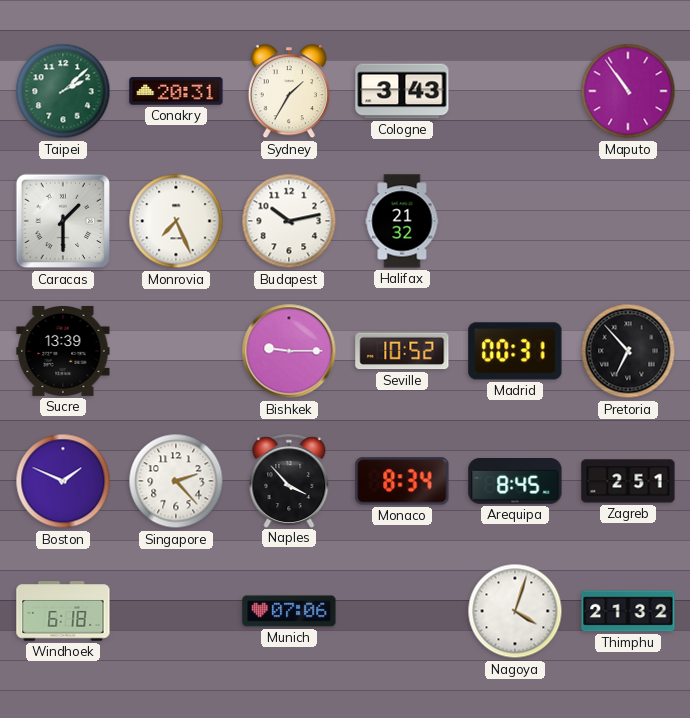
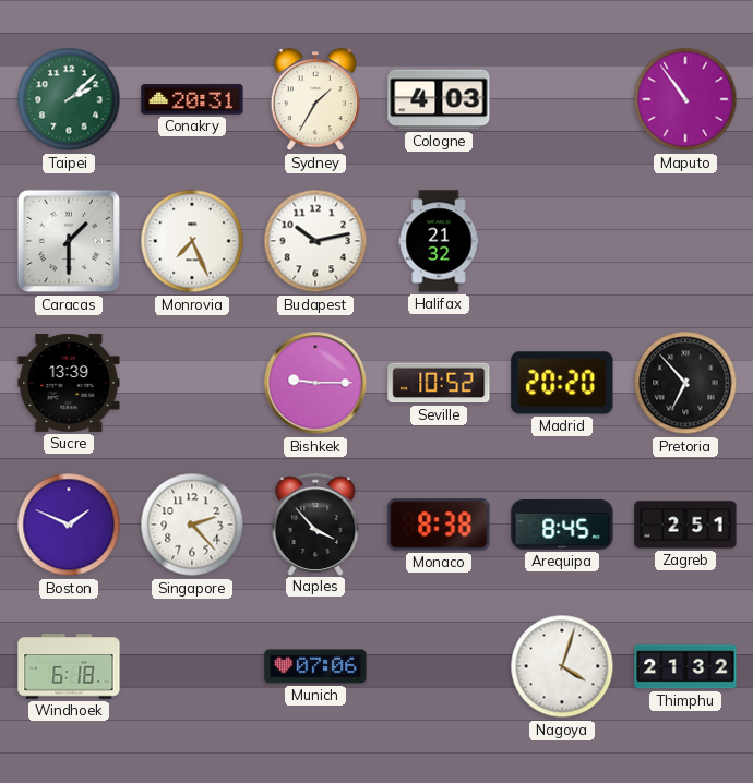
Cologne: 3:43 -> 4:03
Madrid: 00:31 -> 20:20
Monaco: 8:34 -> 8:38
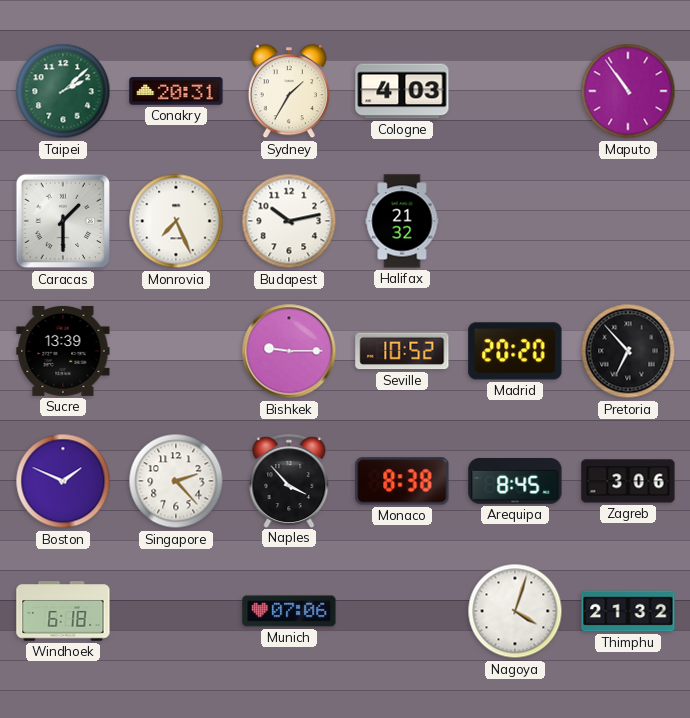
Zagreb: 2:51 -> 3:06
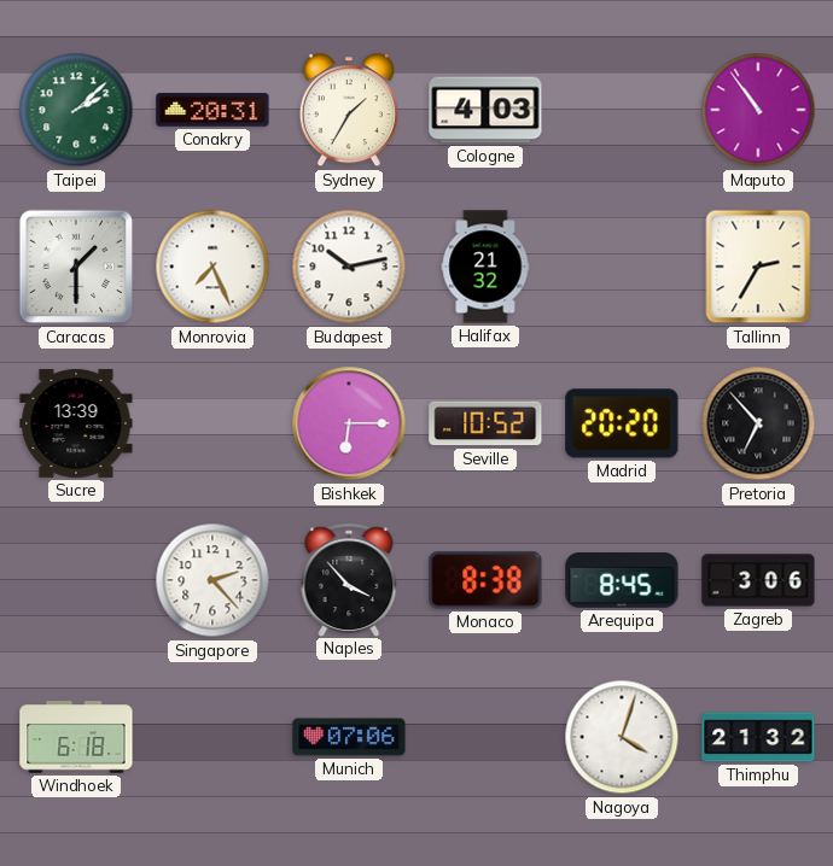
Tallinn: none -> 2:35
Bishkek: 9:15 -> 6:15
Boston: 1:49 -> none
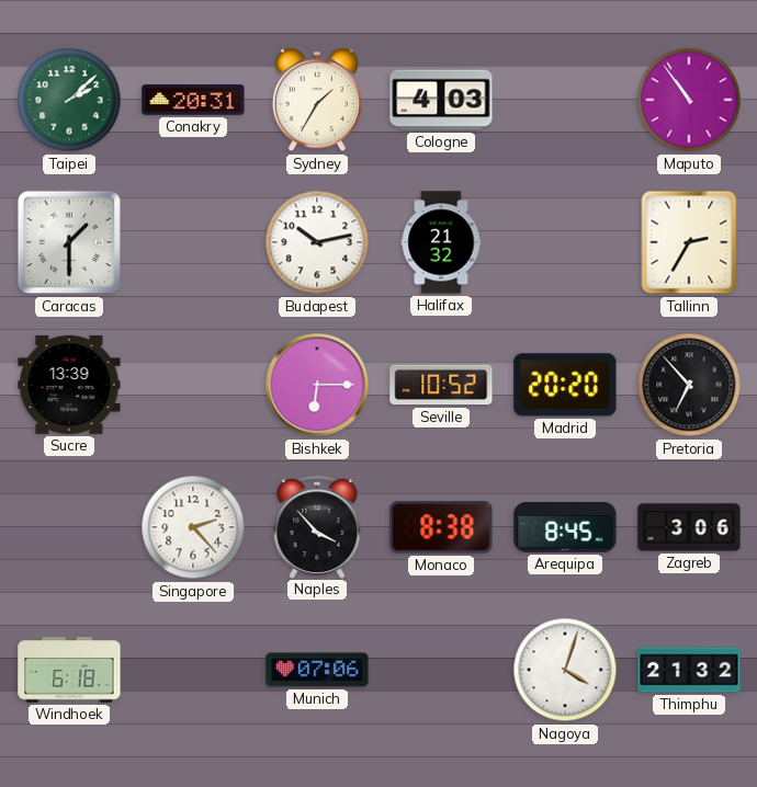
Monrovia: 7:26 -> none
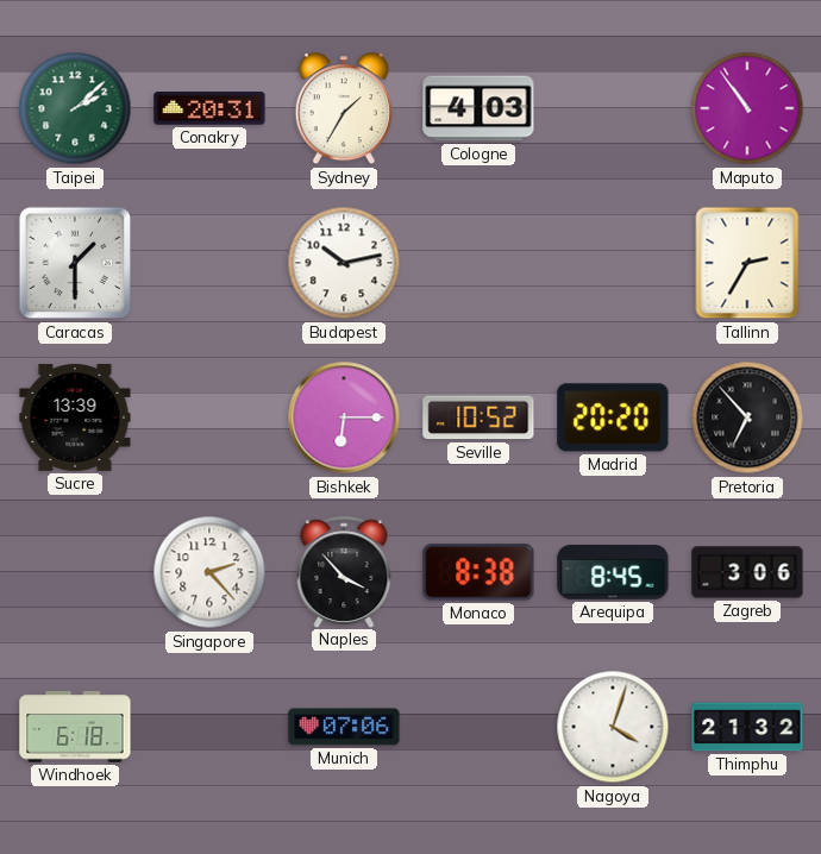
Halifax: 21:32 -> none
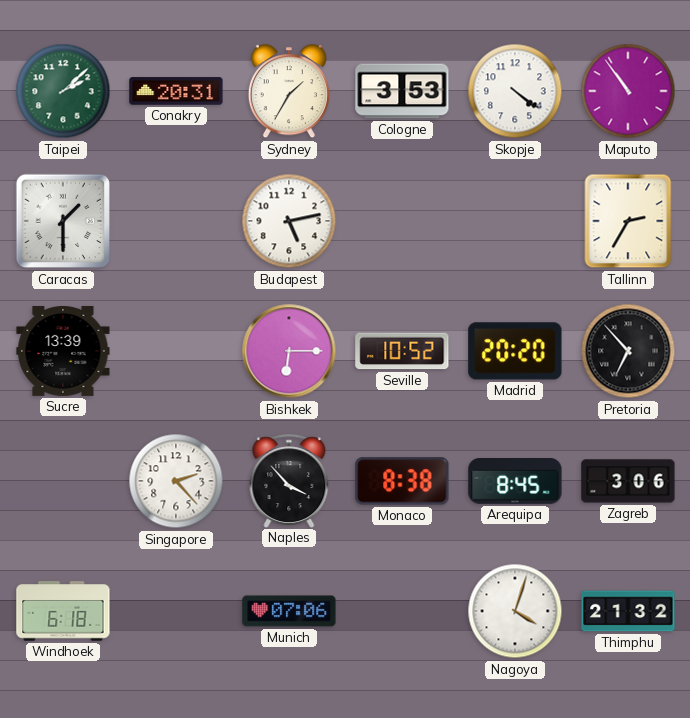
Cologne: 4:03 -> 3:53
Skopje: none -> 4:21
Budapest: 10:13 -> 5:13
